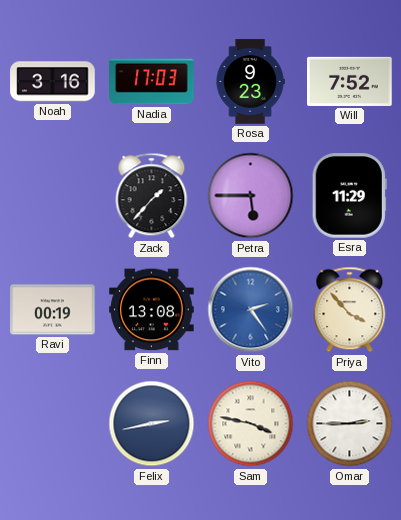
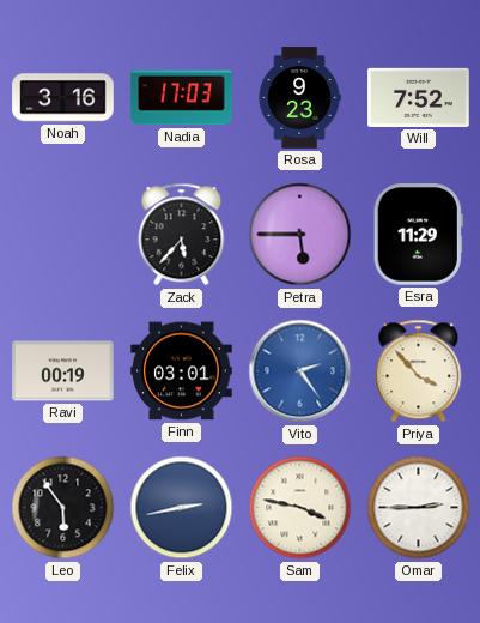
Zack: 1:37 -> 5:37
Finn: 13:08 -> 03:01
Leo: none -> 5:54
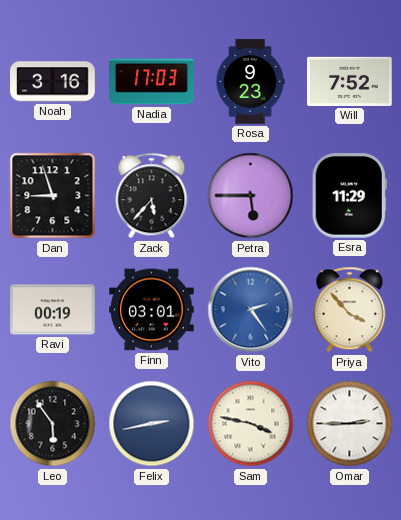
Dan: none -> 8:57
